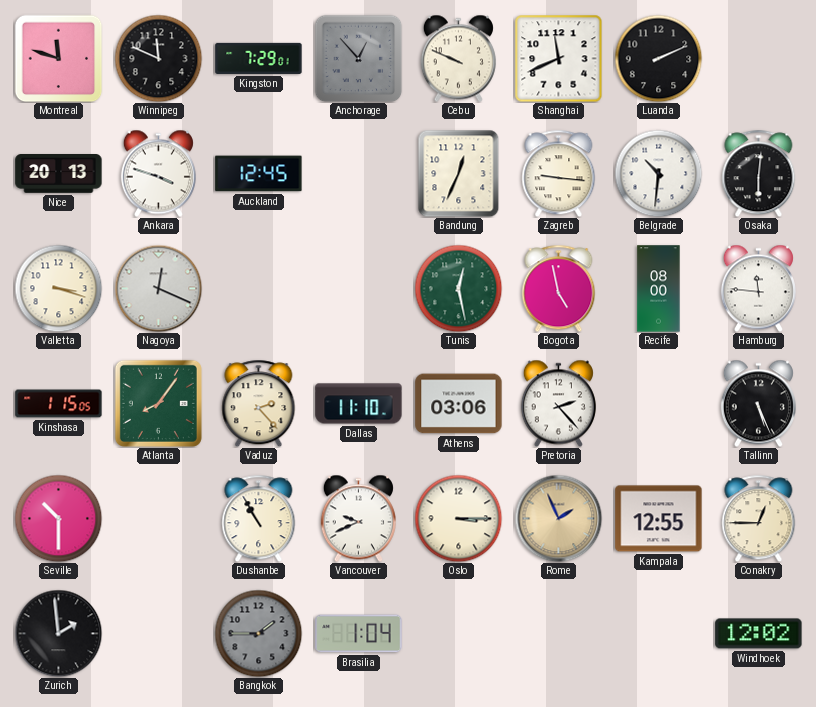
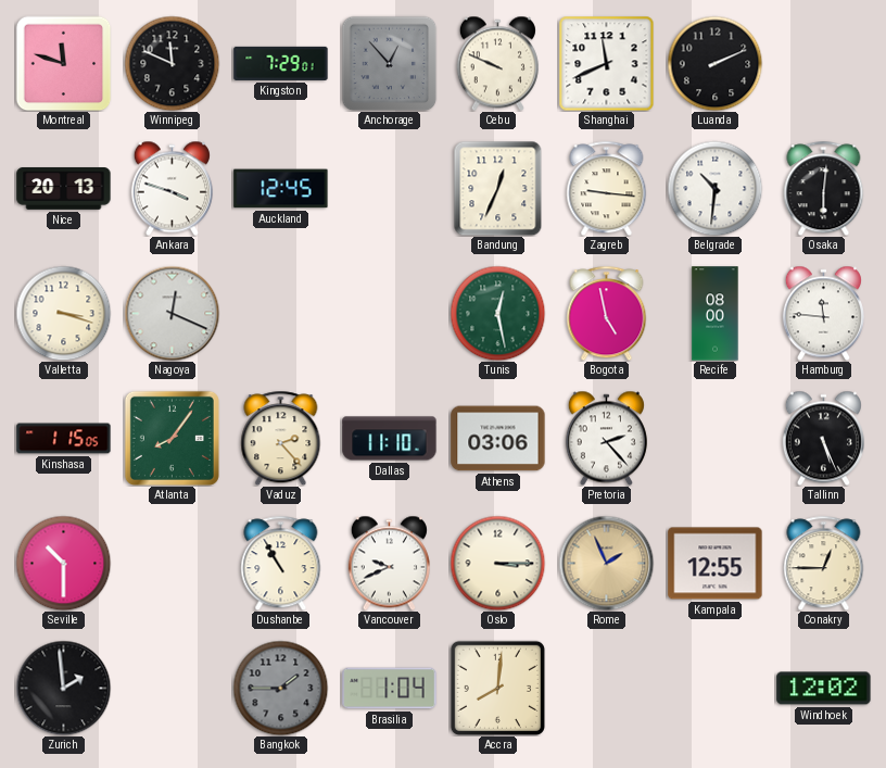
Accra: none -> 8:01
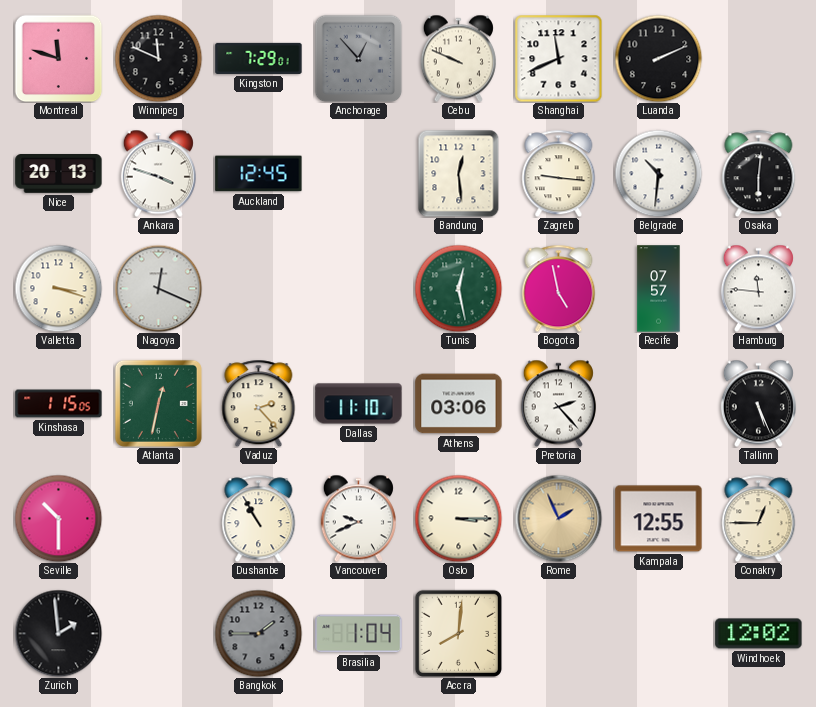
Bandung: 12:34 -> 12:29
Recife: 08:00 -> 07:57
Atlanta: 8:06 -> 12:32
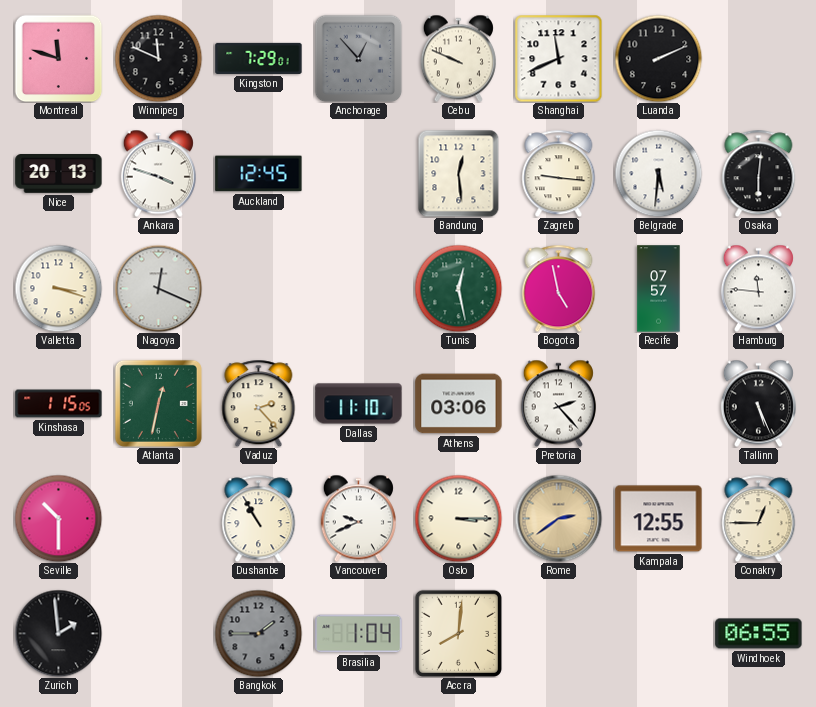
Belgrade: 10:31 -> 5:31
Rome: 1:56 -> 2:39
Windhoek: 12:02 -> 06:55
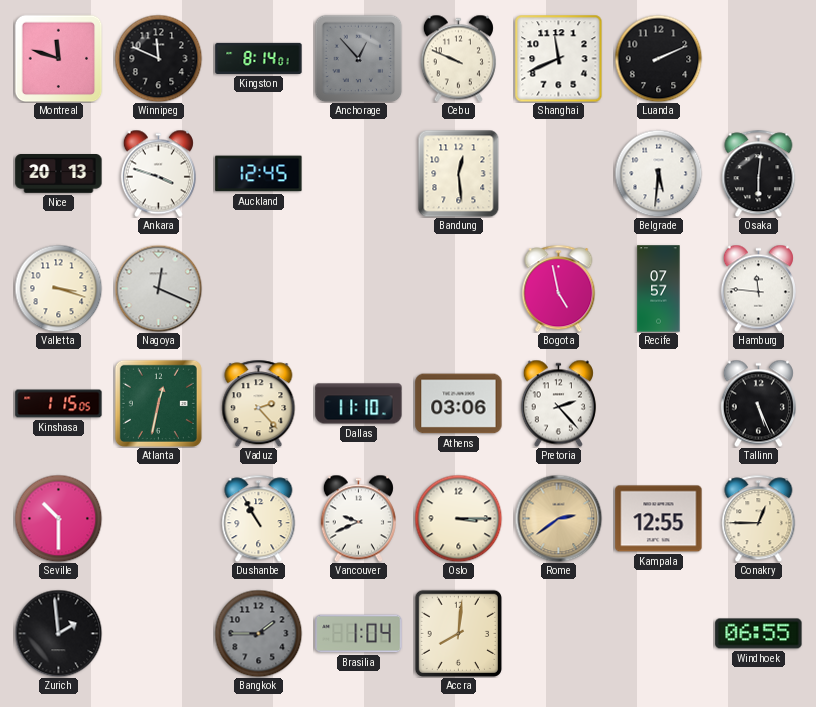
Kingston: 7:29 -> 8:14
Zagreb: 9:16 -> none
Tunis: 12:28 -> none
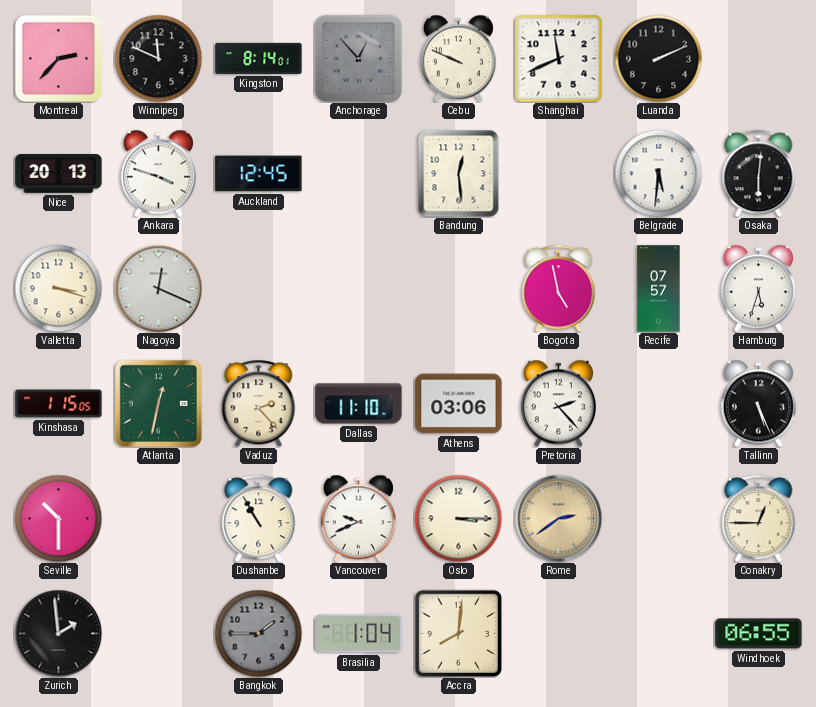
Montreal: 11:48 -> 2:37
Hamburg: 11:46 -> 5:33
Kampala: 12:55 -> none
